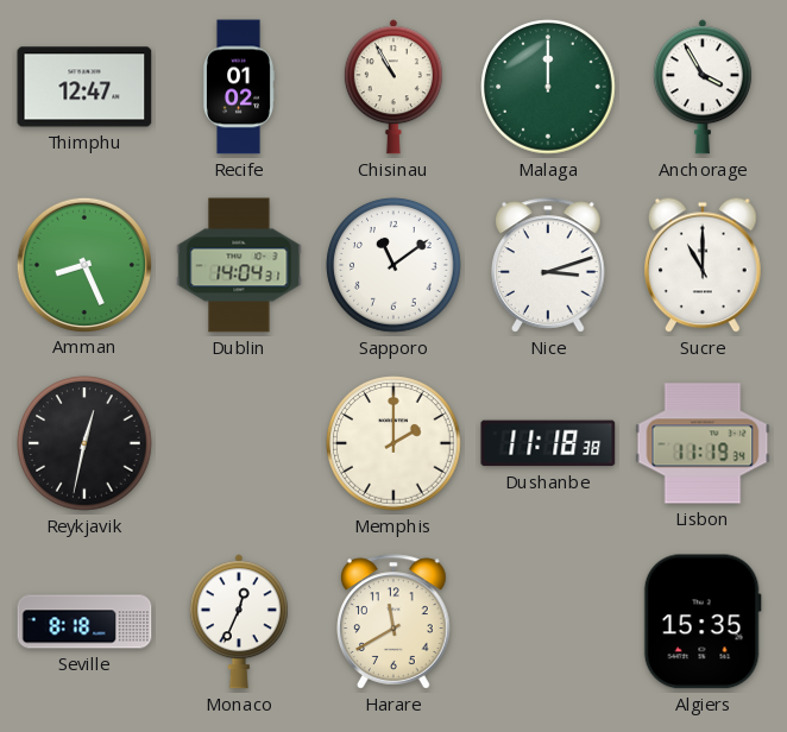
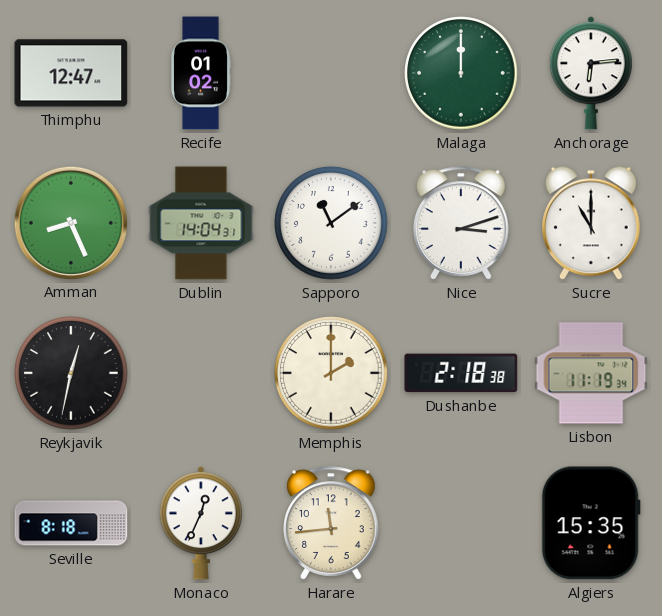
Chisinau: 10:55 -> none
Anchorage: 3:55 -> 6:14
Dushanbe: 11:18 -> 2:18
Harare: 11:40 -> 11:44
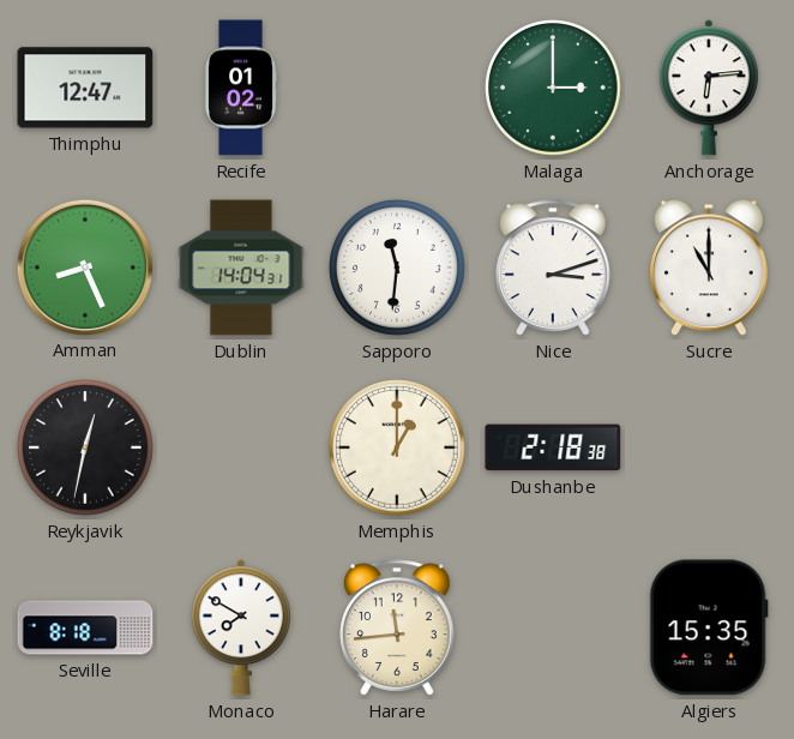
Malaga: 12:00 -> 3:00
Sapporo: 11:09 -> 11:31
Memphis: 2:00 -> 1:00
Lisbon: 11:19 -> none
Monaco: 12:34 -> 7:50
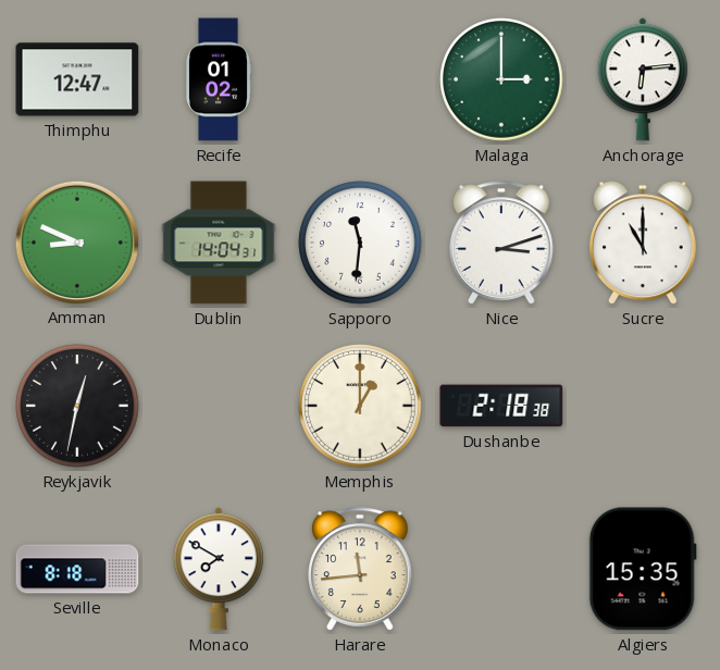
Amman: 8:26 -> 8:49
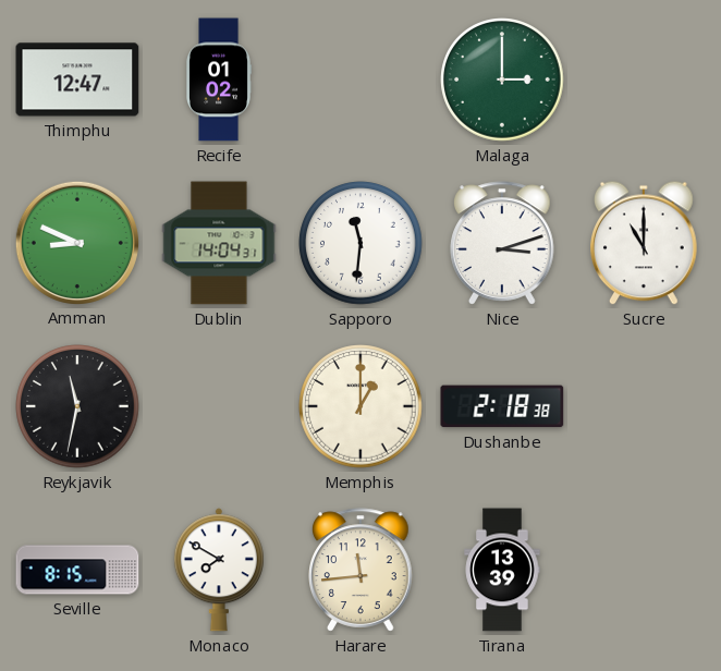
Anchorage: 6:14 -> none
Reykjavik: 12:32 -> 11:32
Seville: 8:18 -> 8:15
Tirana: none -> 13:39
Algiers: 15:35 -> none
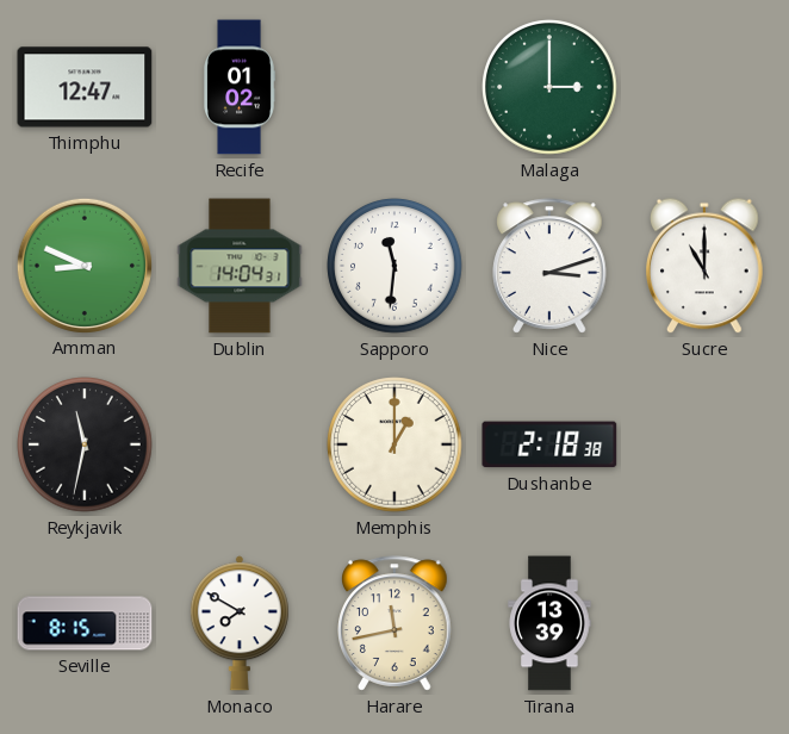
Harare: 11:44 -> 11:43
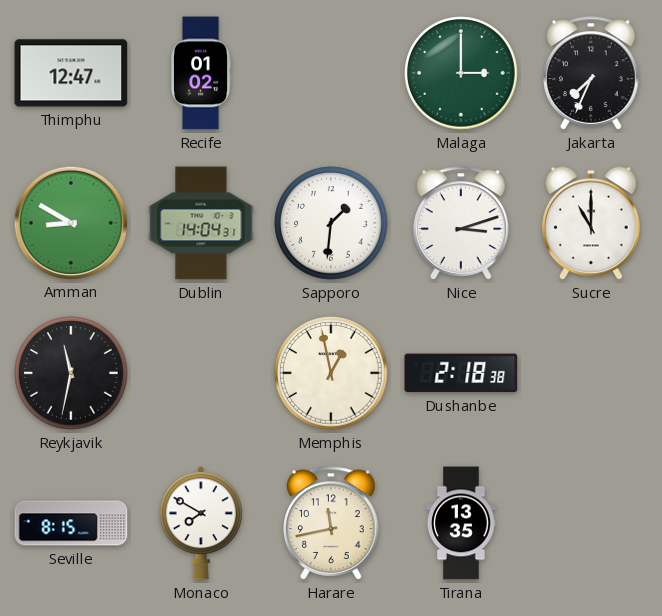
Jakarta: none -> 7:34
Amman: 8:49 -> 8:50
Sapporo: 11:31 -> 1:31
Memphis: 1:00 -> 12:58
Tirana: 13:39 -> 13:35
